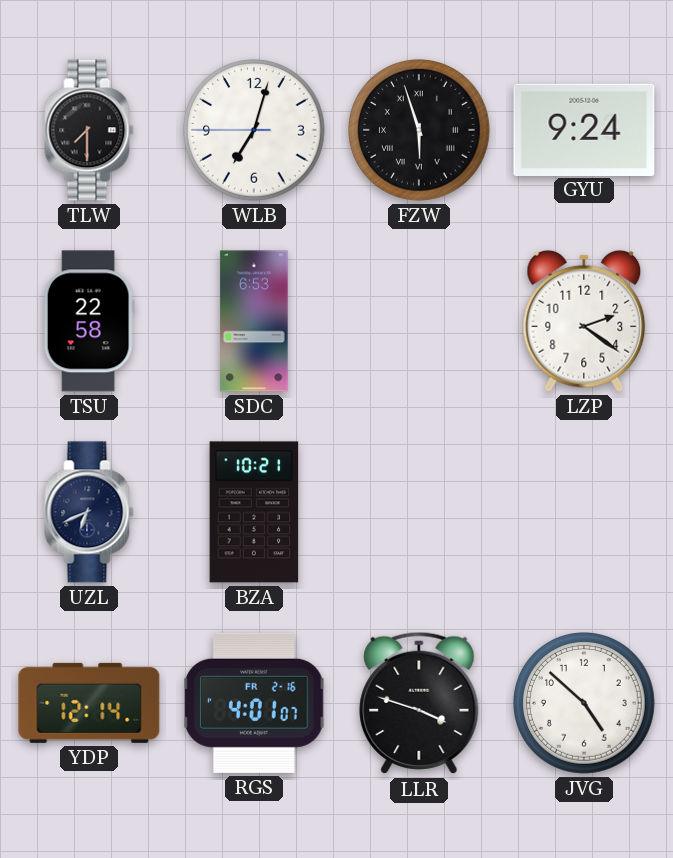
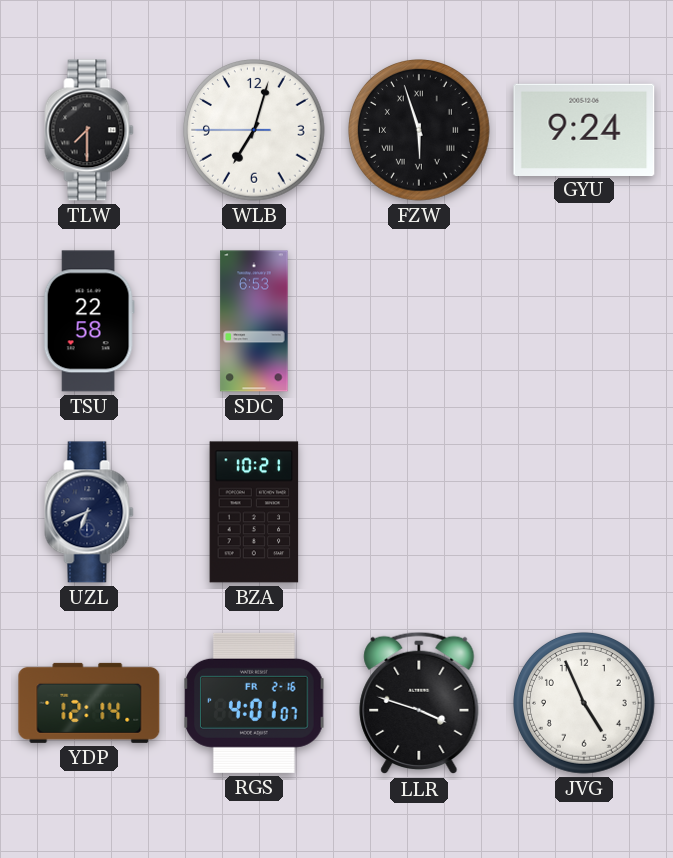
LZP: 2:21 -> none
JVG: 4:52 -> 4:56
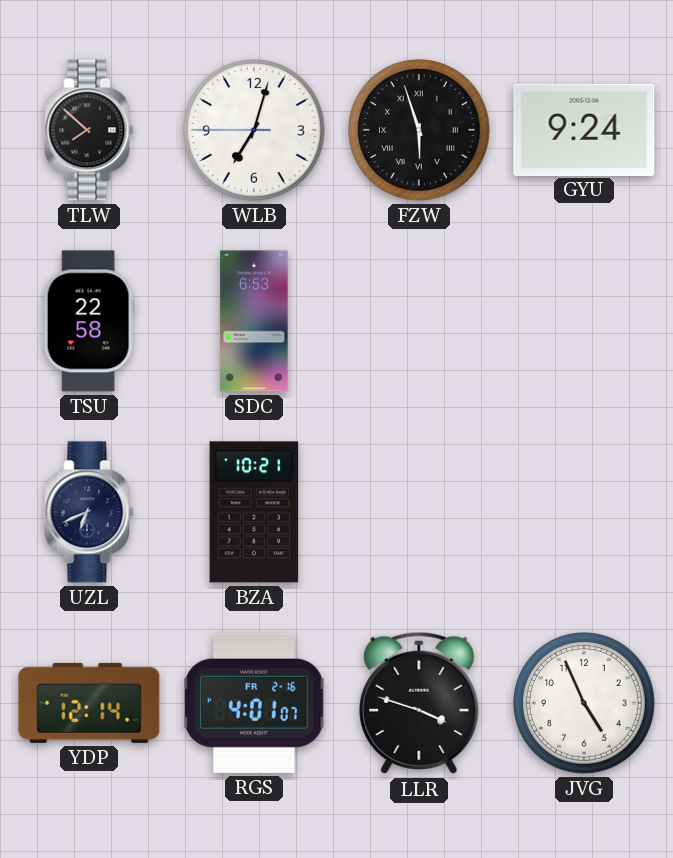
TLW: 7:30 -> 7:52
